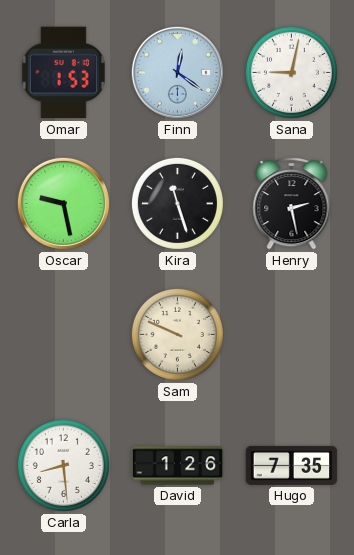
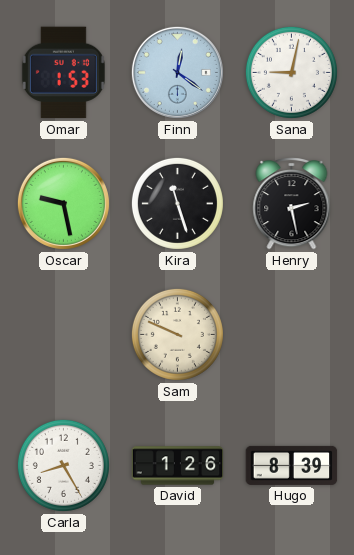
Carla: 8:29 -> 8:25
Hugo: 7:35 -> 8:39
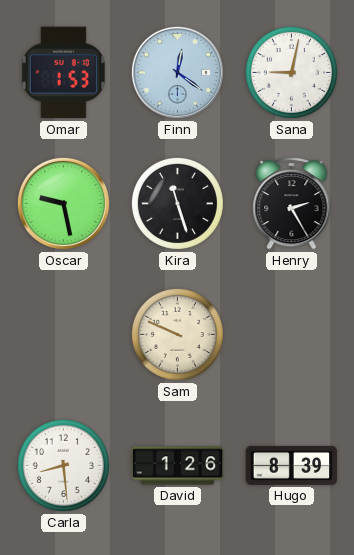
Henry: 2:28 -> 2:25
Carla: 8:25 -> 8:29
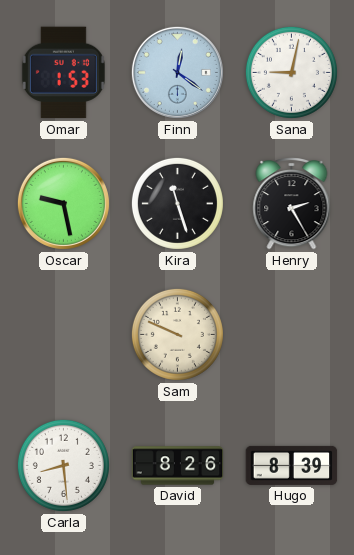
David: 1:26 -> 8:26
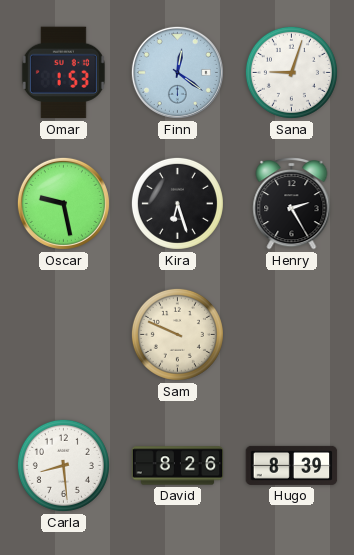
Sana: 9:02 -> 9:03
Kira: 11:27 -> 6:27
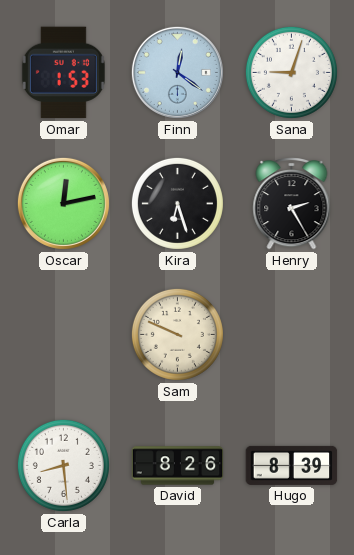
Oscar: 9:28 -> 12:13
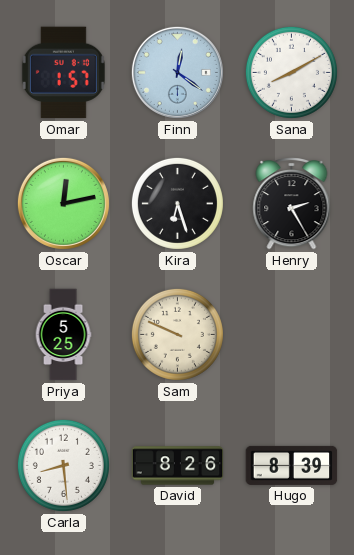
Omar: 1:53 -> 1:57
Sana: 9:03 -> 8:10
Priya: none -> 5:25
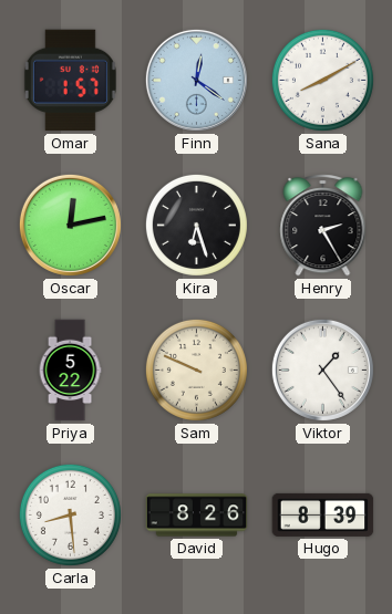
Priya: 5:25 -> 5:22
Viktor: none -> 1:24
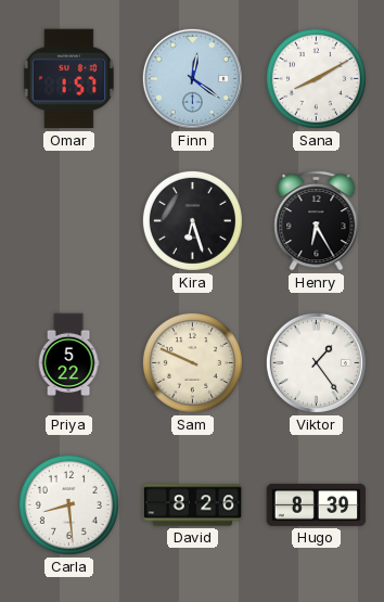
Oscar: 12:13 -> none
Henry: 2:25 -> 6:25
